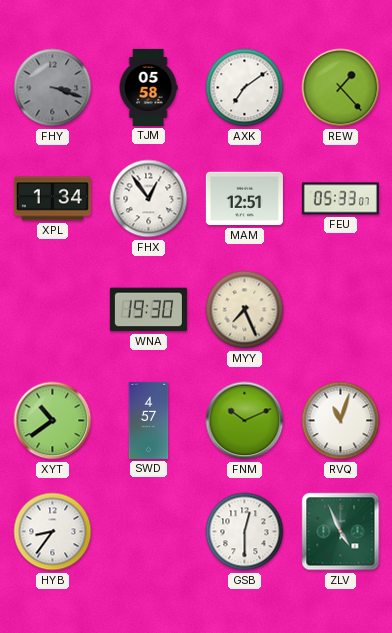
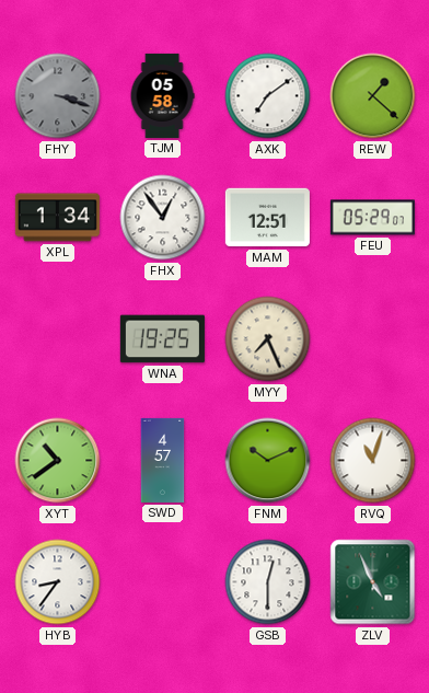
REW: 1:23 -> 1:22
FEU: 05:33 -> 05:29
WNA: 19:30 -> 19:25
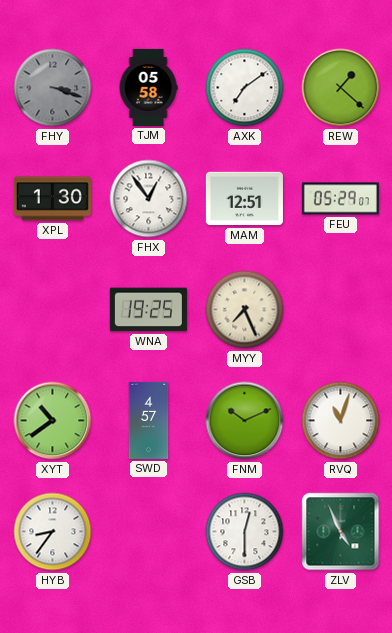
XPL: 1:34 -> 1:30
